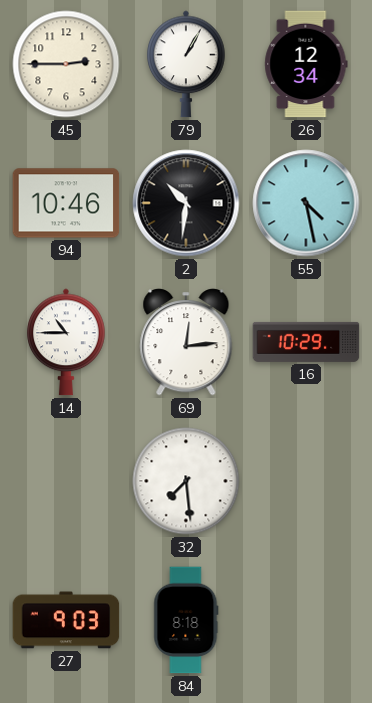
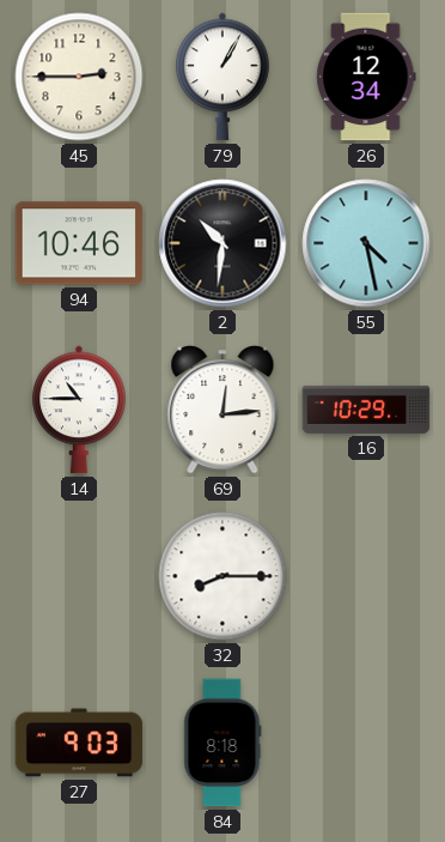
32: 7:29 -> 8:15
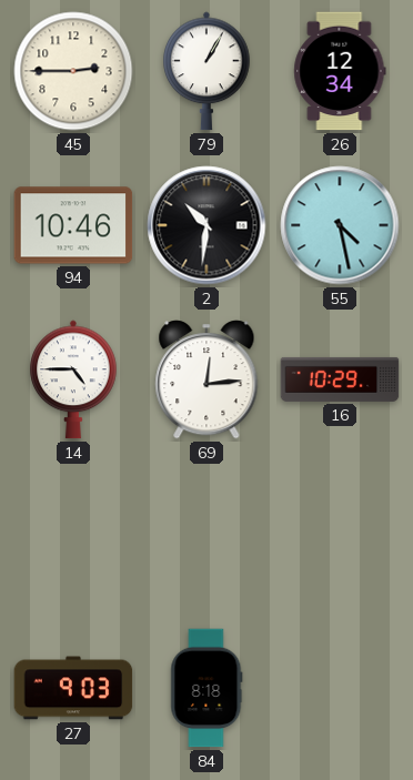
14: 10:45 -> 4:45
32: 8:15 -> none
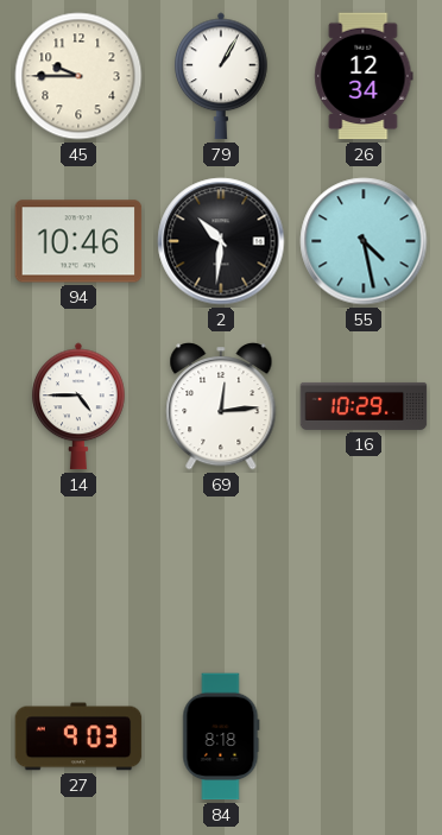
45: 2:45 -> 9:45
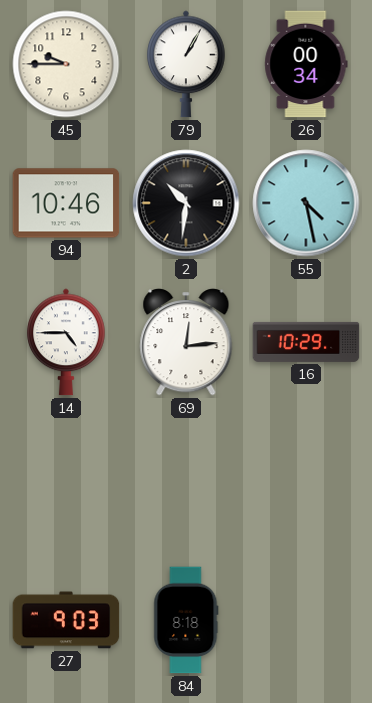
26: 12:34 -> 00:34
